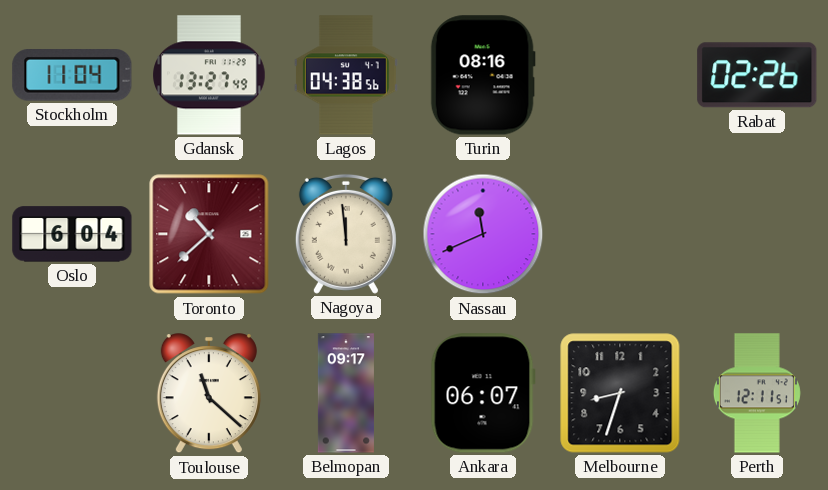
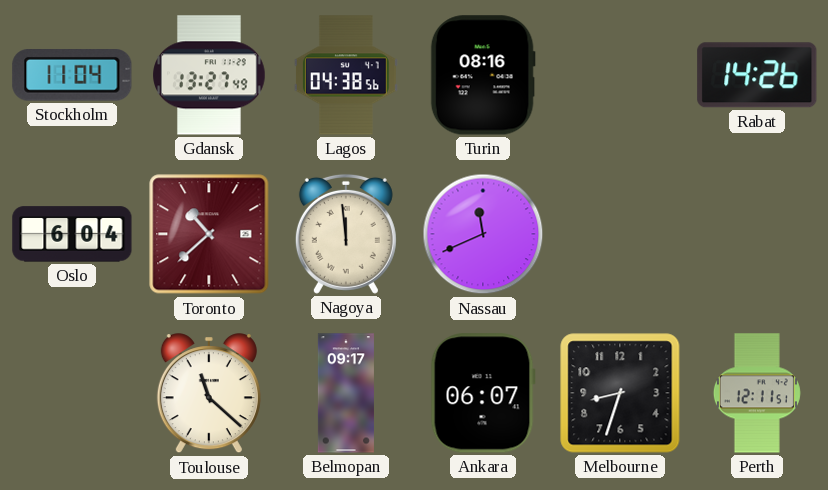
Rabat: 02:26 -> 14:26
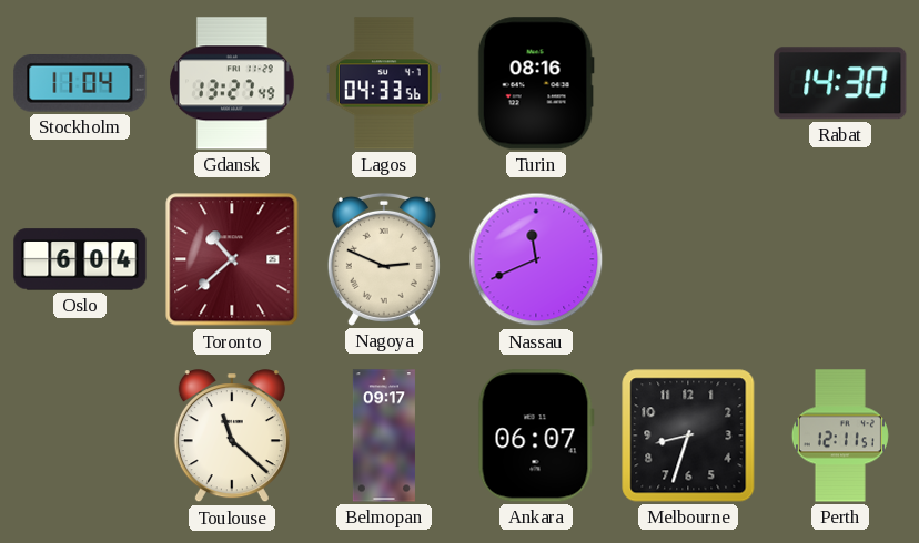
Lagos: 04:38 -> 04:33
Rabat: 14:26 -> 14:30
Nagoya: 11:59 -> 2:49
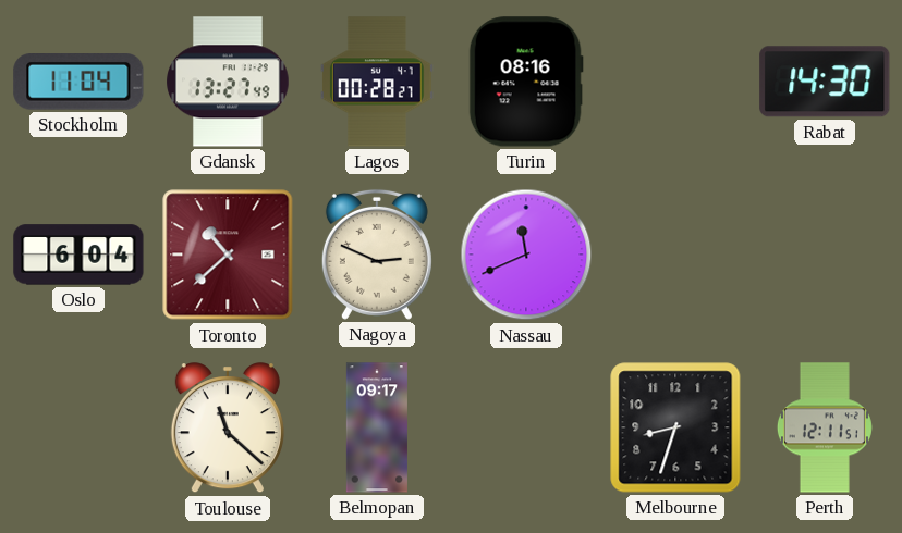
Lagos: 04:33 -> 00:28
Ankara: 06:07 -> none
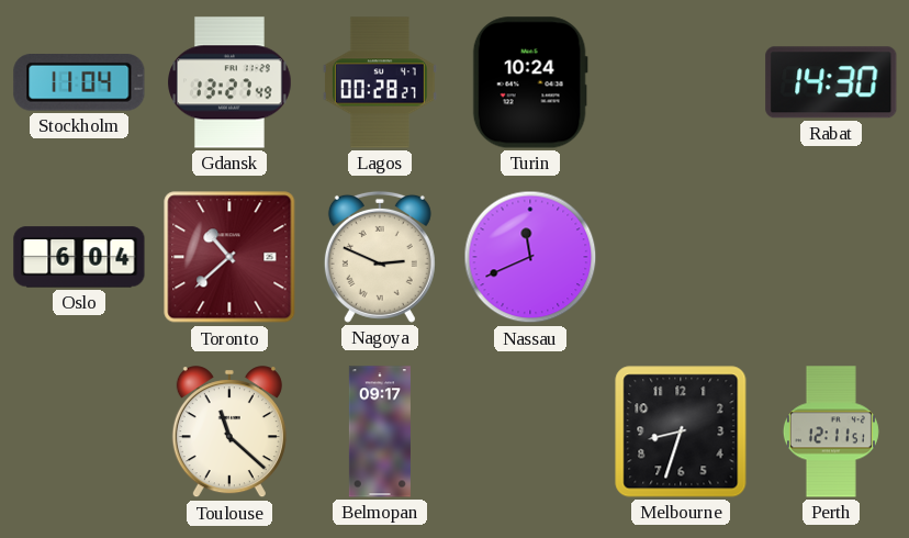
Turin: 08:16 -> 10:24
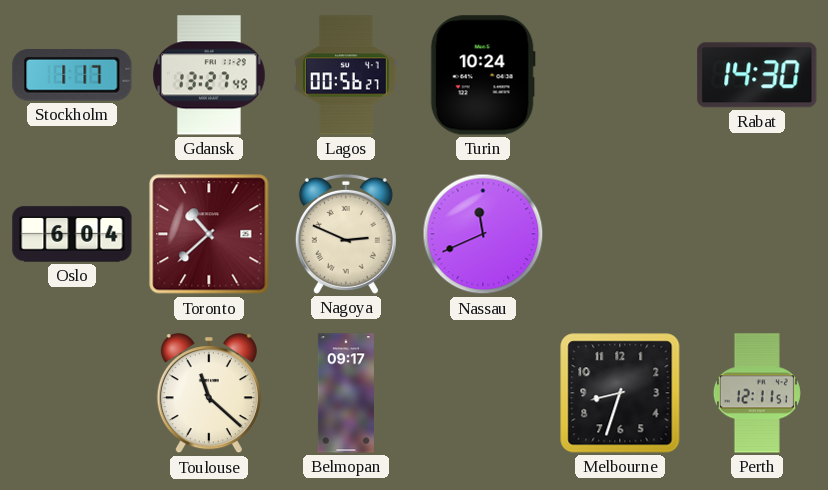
Stockholm: 11:04 -> 1:17
Lagos: 00:28 -> 00:56
